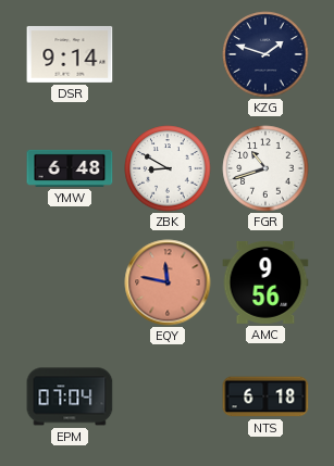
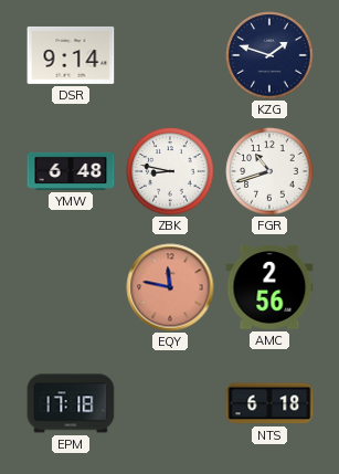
ZBK: 8:50 -> 8:47
AMC: 9:56 -> 2:56
EPM: 07:04 -> 17:18
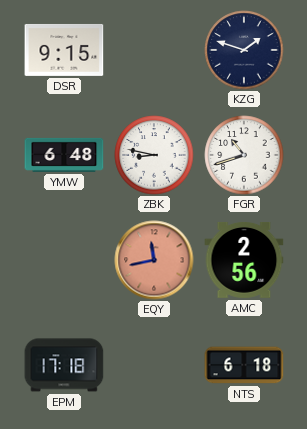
DSR: 9:14 -> 9:15
EQY: 11:47 -> 11:43
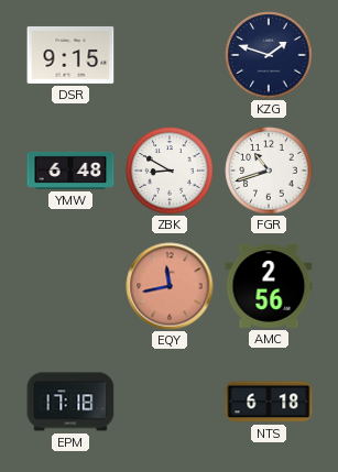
ZBK: 8:47 -> 8:50
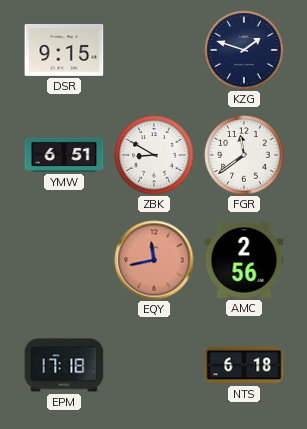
YMW: 6:48 -> 6:51
FGR: 10:42 -> 11:39
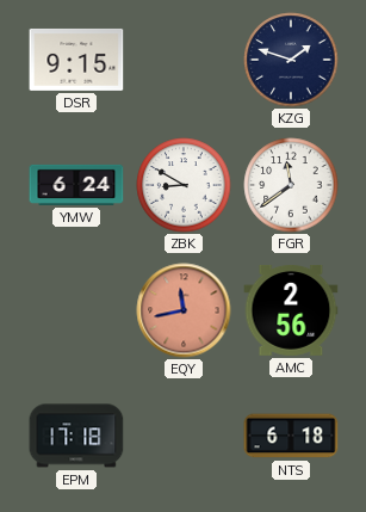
YMW: 6:51 -> 6:24
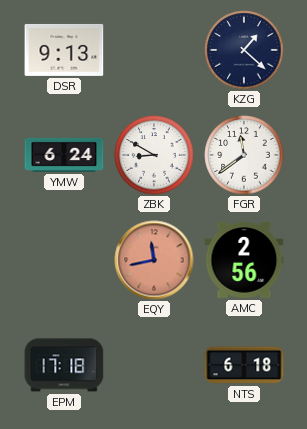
DSR: 9:15 -> 9:13
KZG: 1:48 -> 1:22
